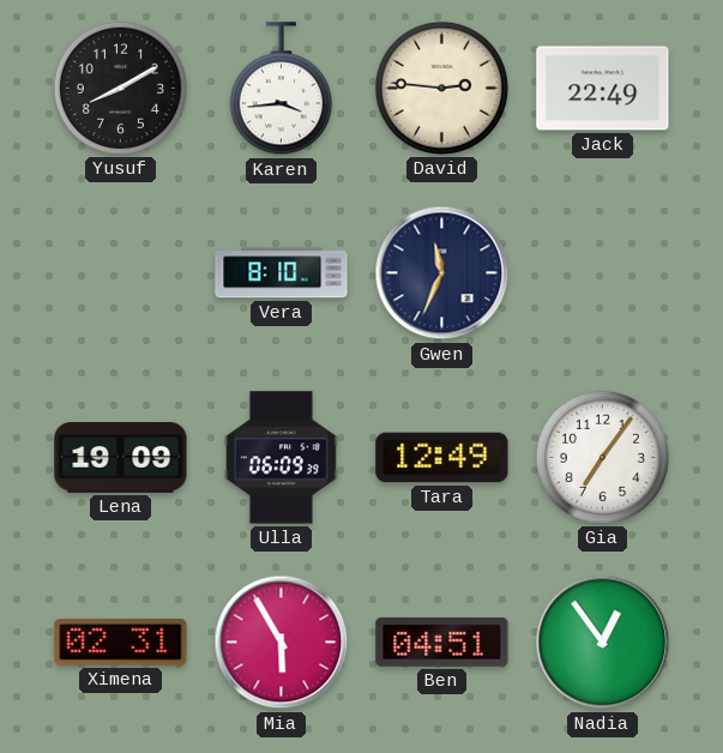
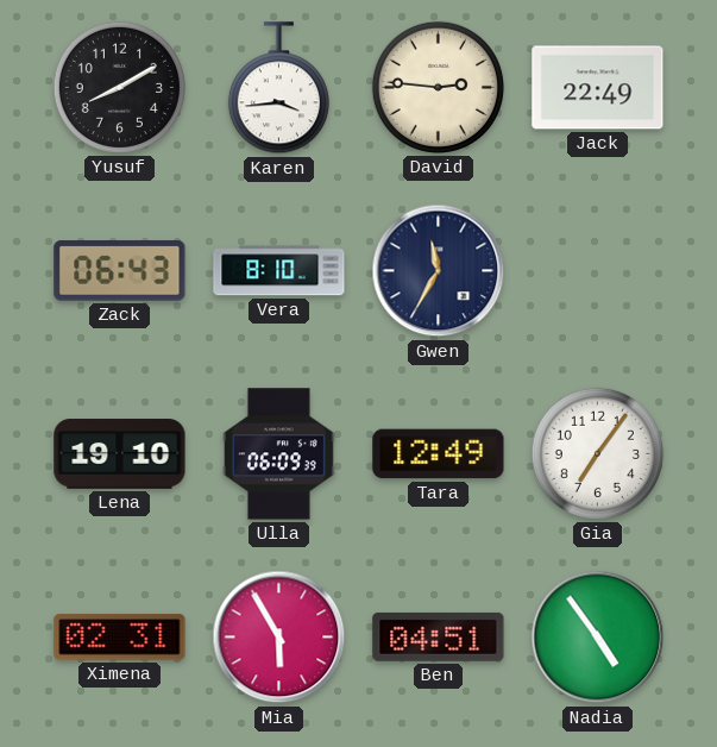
Zack: none -> 06:43
Gwen: 11:34 -> 11:35
Lena: 19:09 -> 19:10
Nadia: 12:54 -> 4:54
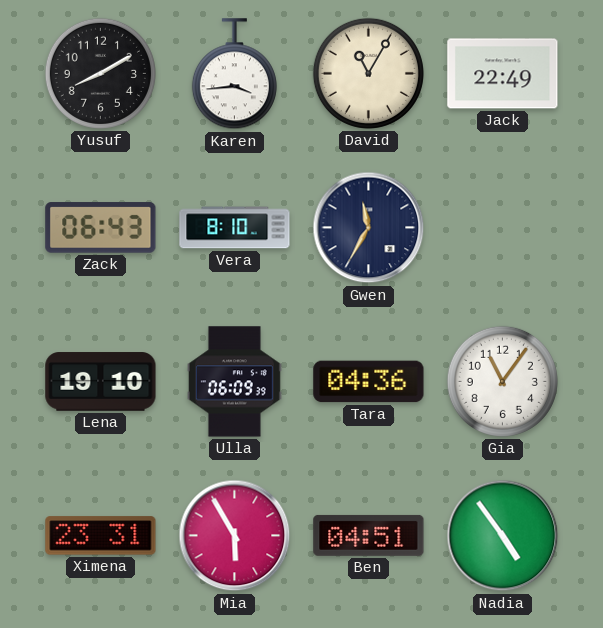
David: 2:46 -> 11:05
Tara: 12:49 -> 04:36
Gia: 7:06 -> 11:06
Ximena: 02:31 -> 23:31
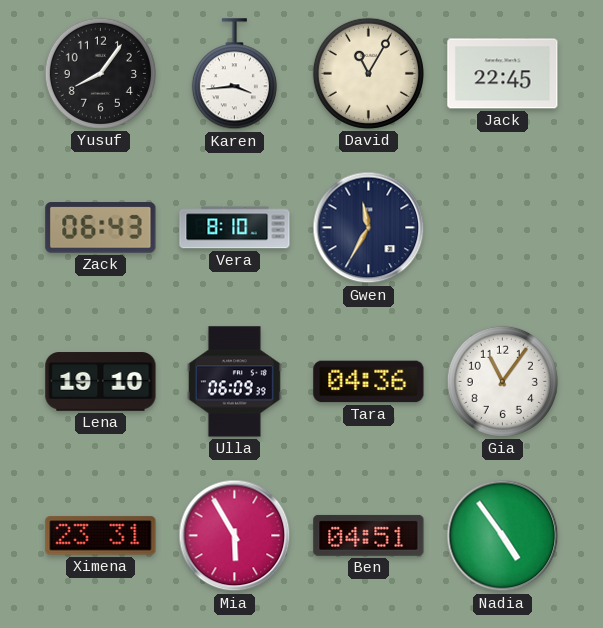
Yusuf: 8:10 -> 8:06
Jack: 22:49 -> 22:45
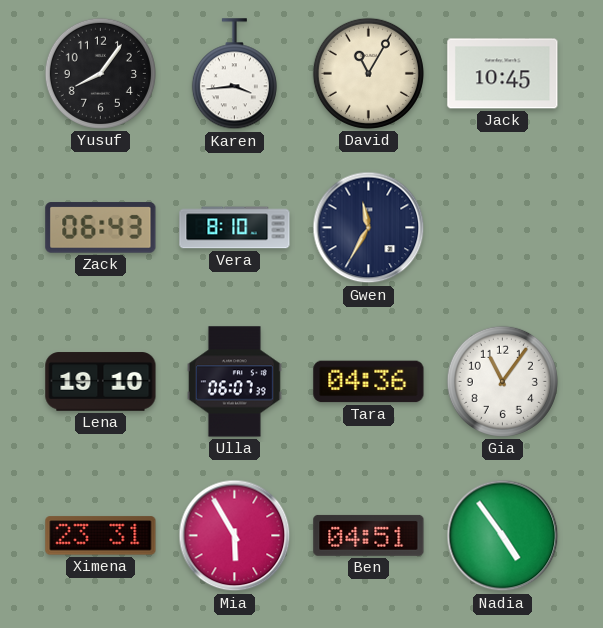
Jack: 22:45 -> 10:45
Ulla: 06:09 -> 06:07
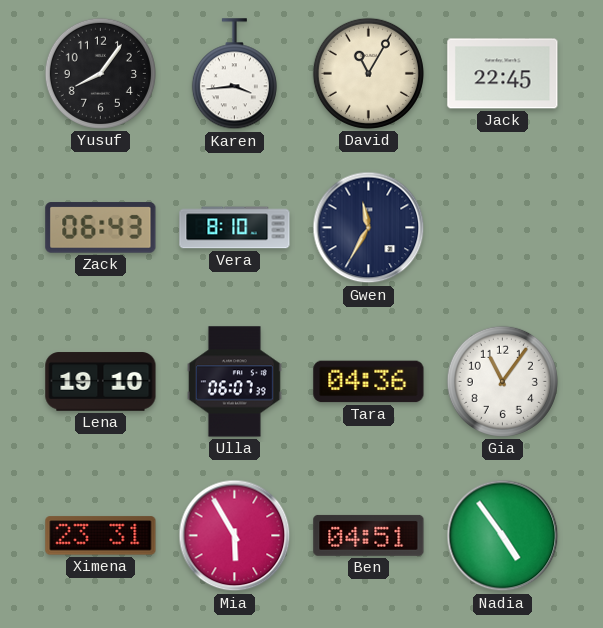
Jack: 10:45 -> 22:45
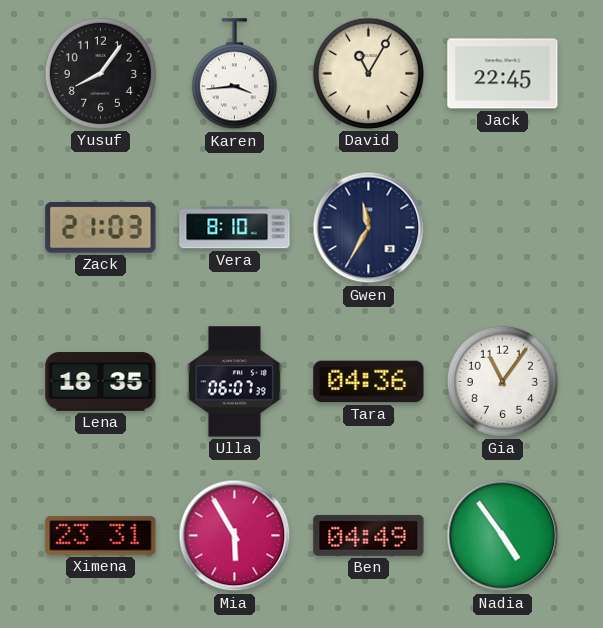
Zack: 06:43 -> 21:03
Lena: 19:10 -> 18:35
Ben: 04:51 -> 04:49
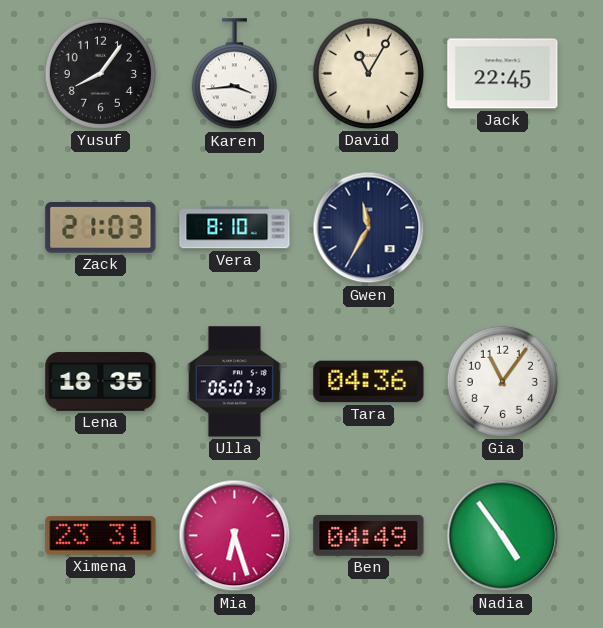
Mia: 5:55 -> 6:27
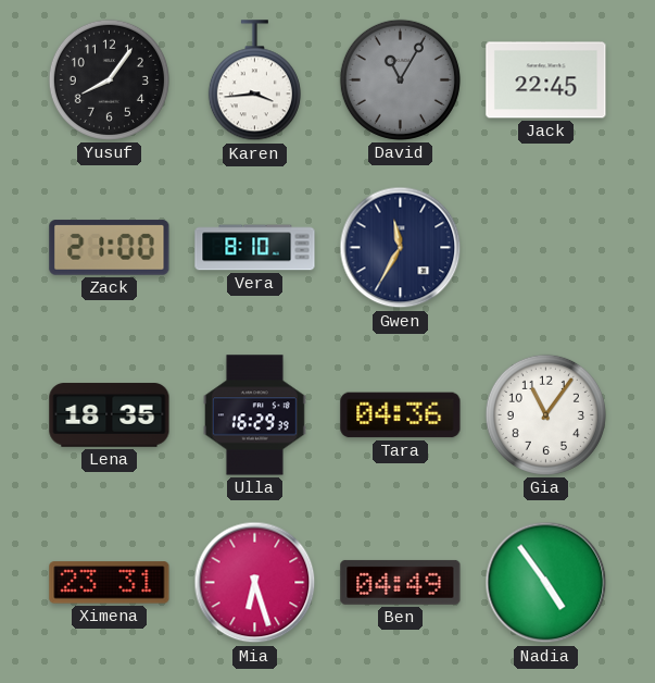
David dial: cream -> grey
Zack: 21:03 -> 21:00
Ulla: 06:07 -> 16:29
